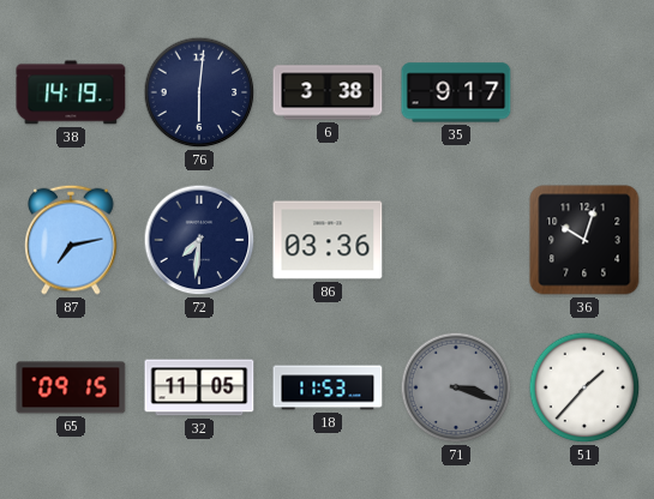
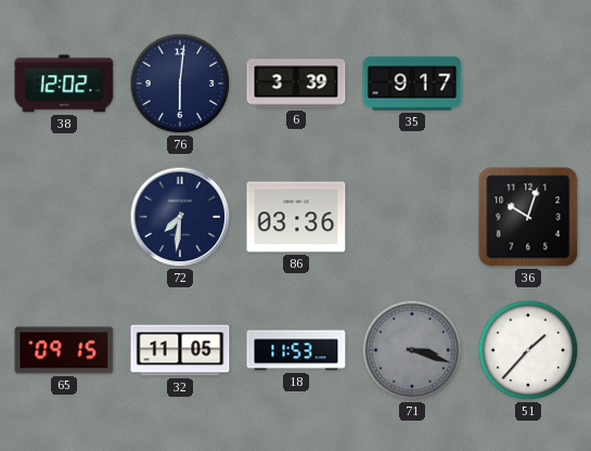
38: 14:19 -> 12:02
6: 3:38 -> 3:39
87: 7:13 -> none
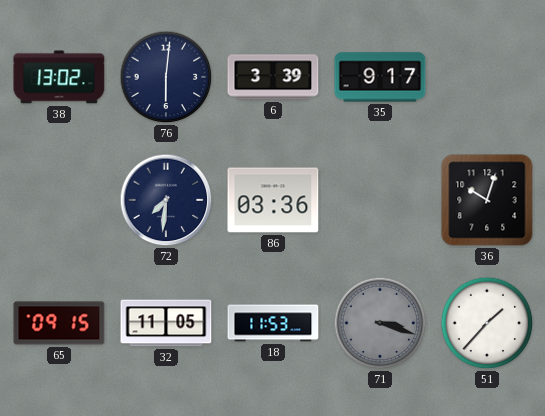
38: 12:02 -> 13:02
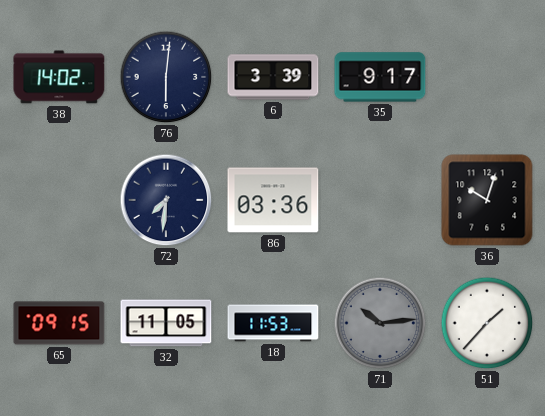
38: 13:02 -> 14:02
71: 3:18 -> 10:14
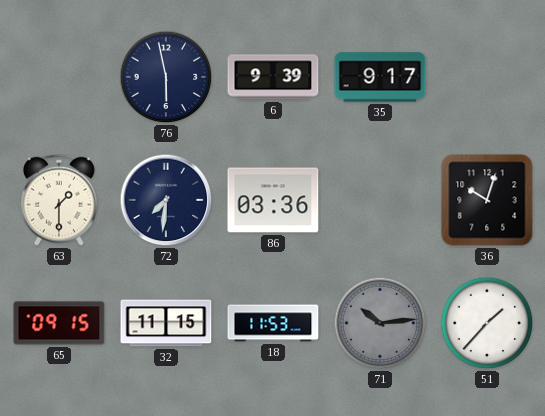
38: 14:02 -> none
76: 6:01 -> 5:58
6: 3:39 -> 9:39
63: none -> 1:30
32: 11:05 -> 11:15
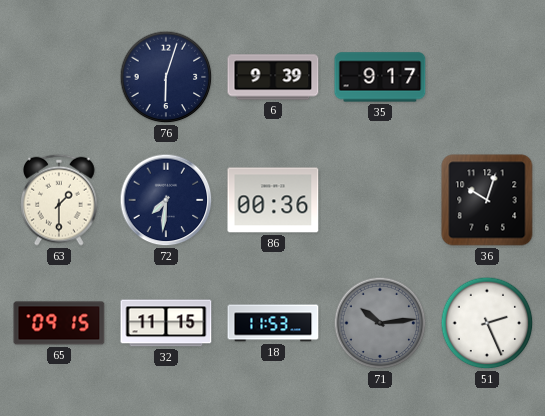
76: 5:58 -> 6:03
86: 03:36 -> 00:36
51: 1:37 -> 2:26
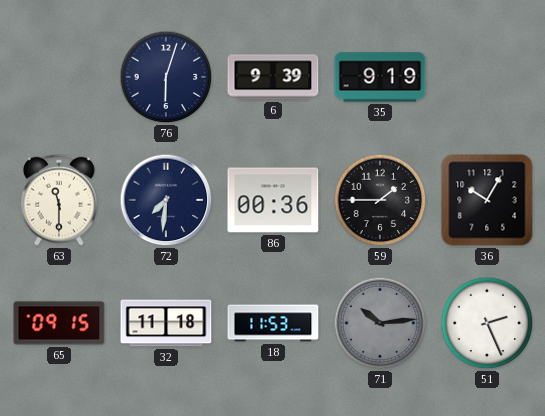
35: 9:17 -> 9:19
63: 1:30 -> 11:30
59: none -> 1:45
36: 10:03 -> 10:05
32: 11:15 -> 11:18
